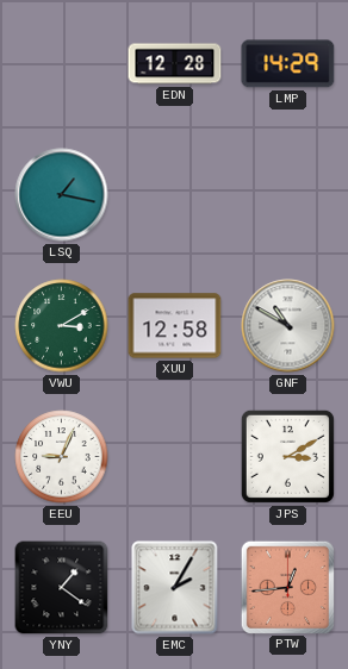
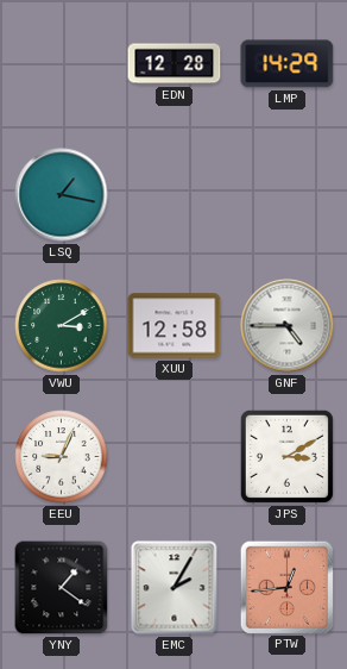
GNF: 10:50 -> 4:45
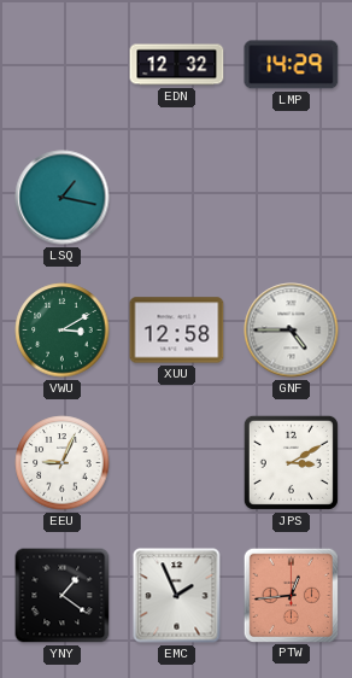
EDN: 12:28 -> 12:32
EMC: 2:05 -> 1:56
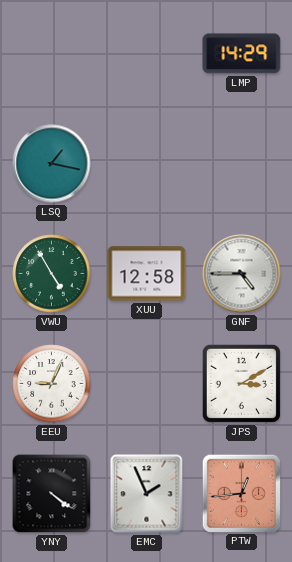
EDN: 12:32 -> none
VWU: 3:10 -> 4:55
YNY: 1:21 -> 4:21
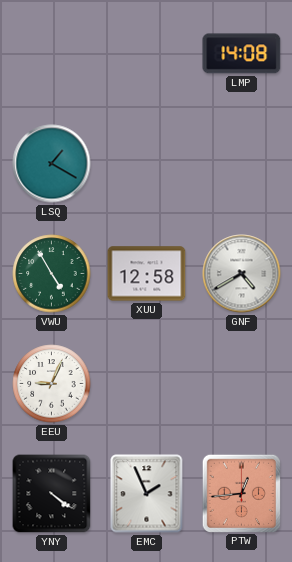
LMP: 14:29 -> 14:08
LSQ: 1:17 -> 1:20
GNF: 4:45 -> 4:40
JPS: 3:10 -> none
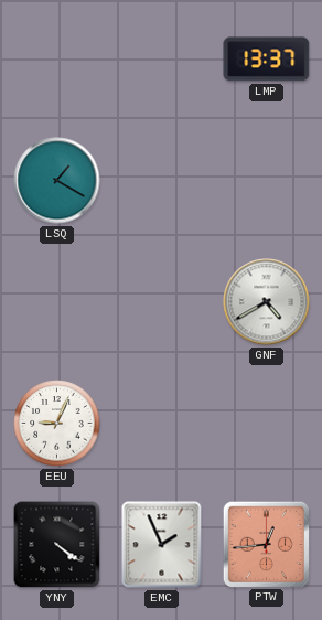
LMP: 14:08 -> 13:37
VWU: 4:55 -> none
XUU: 12:58 -> none
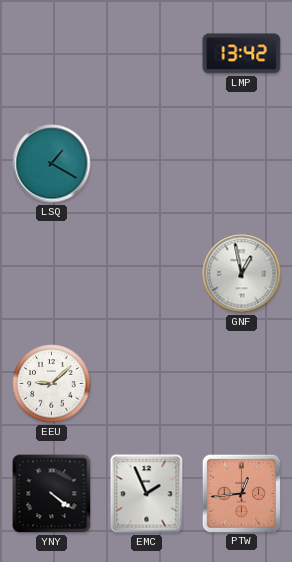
LMP: 13:37 -> 13:42
GNF: 4:40 -> 12:58
EEU: 9:04 -> 9:08
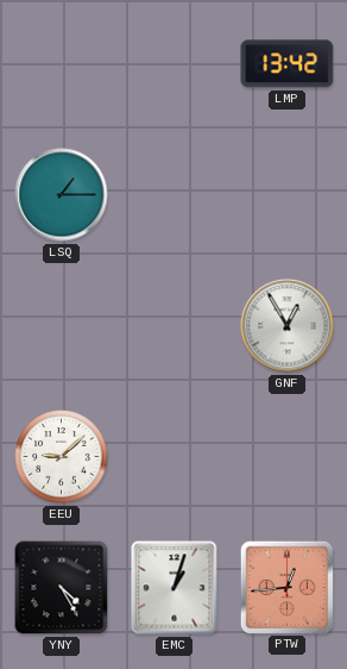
LSQ: 1:20 -> 1:15
GNF: 12:58 -> 12:55
YNY: 4:21 -> 4:25
EMC: 1:56 -> 1:03
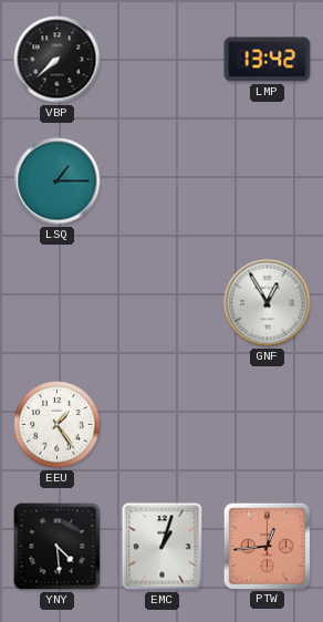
VBP: none -> 7:38
EEU: 9:08 -> 1:24
YNY: 4:25 -> 4:29
